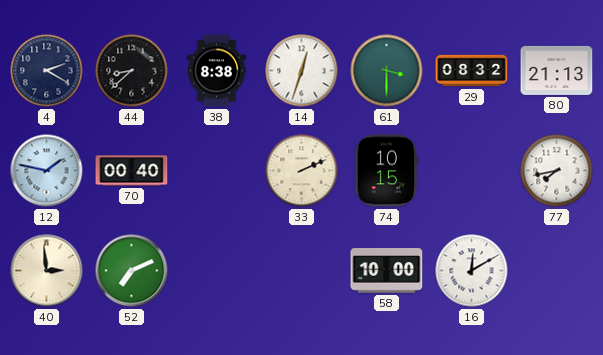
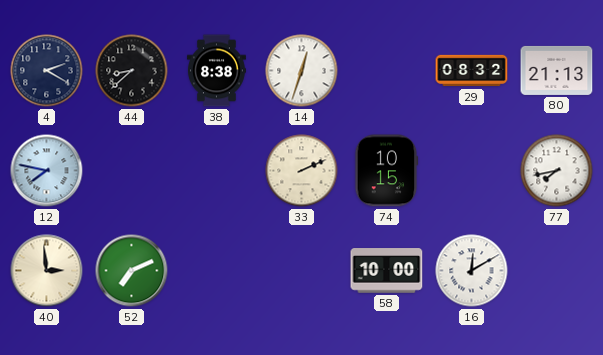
61: 3:30 -> none
12: 1:47 -> 7:47
70: 00:40 -> none
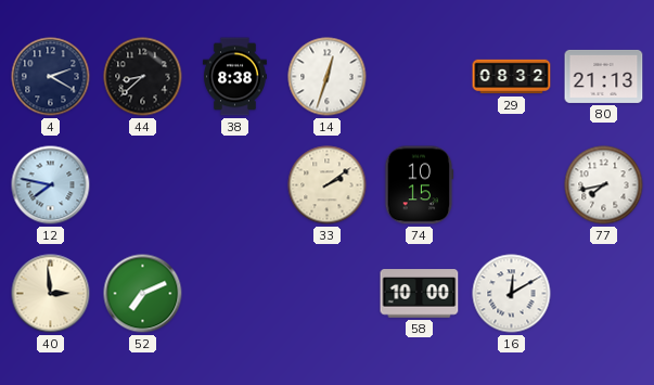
33: 2:11 -> 2:09
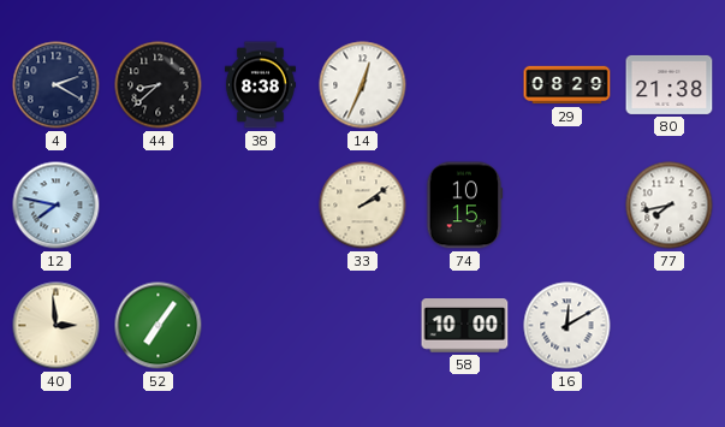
14: 12:33 -> 12:34
29: 08:32 -> 08:29
80: 21:13 -> 21:38
52: 7:11 -> 7:06
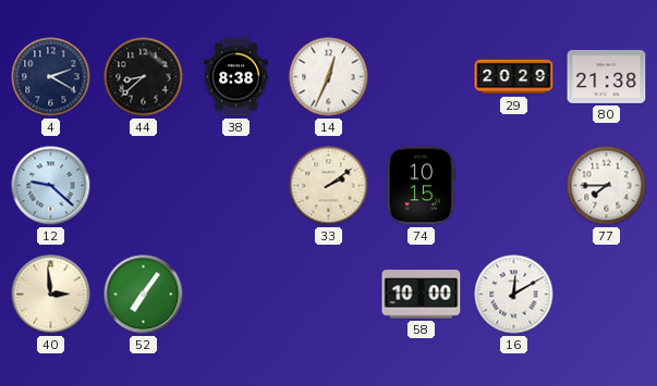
29: 08:29 -> 20:29
12: 7:47 -> 9:22
77: 7:43 -> 7:45
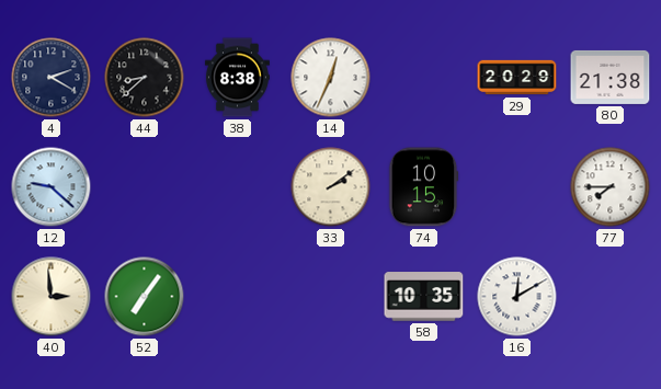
58: 10:00 -> 10:35
